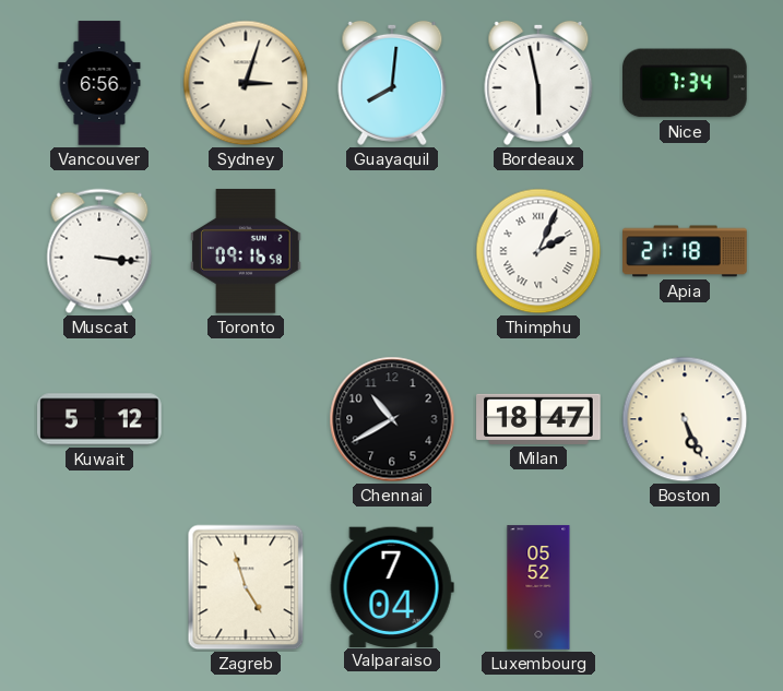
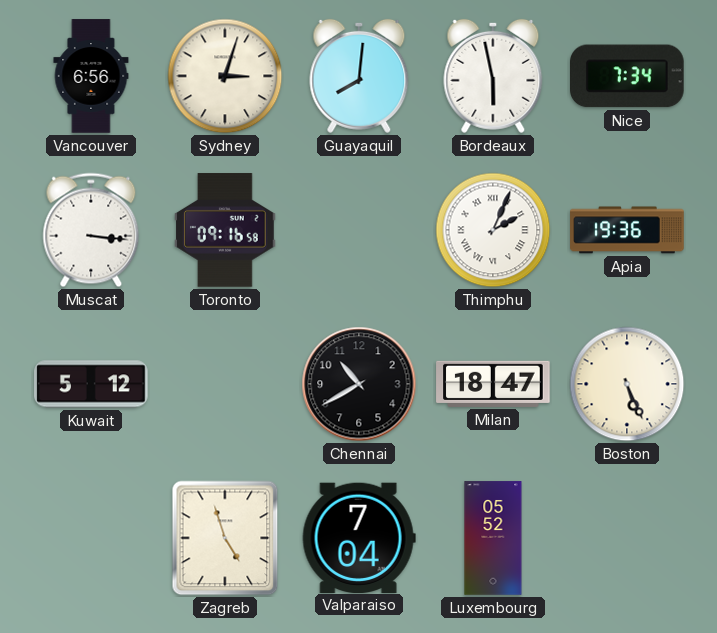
Apia: 21:18 -> 19:36
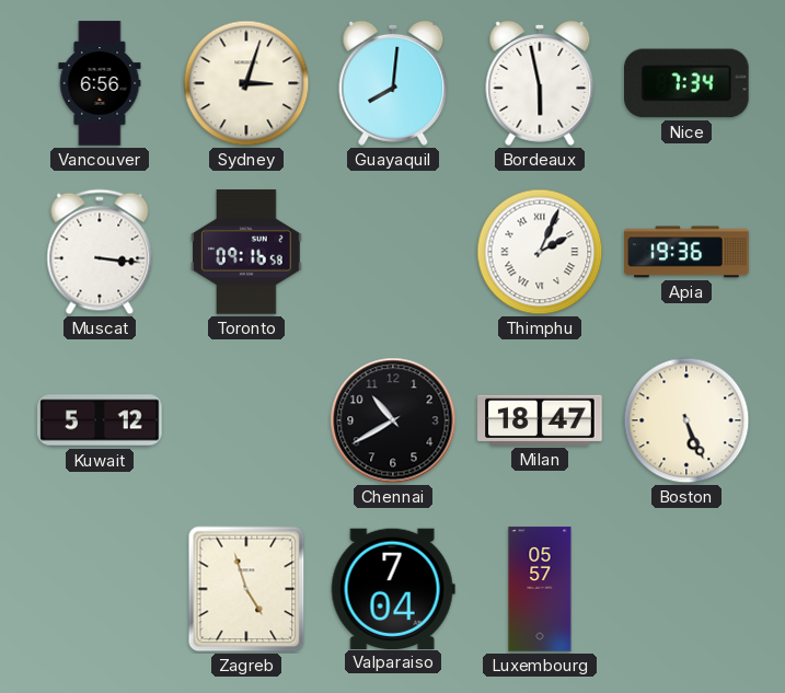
Luxembourg: 05:52 -> 05:57
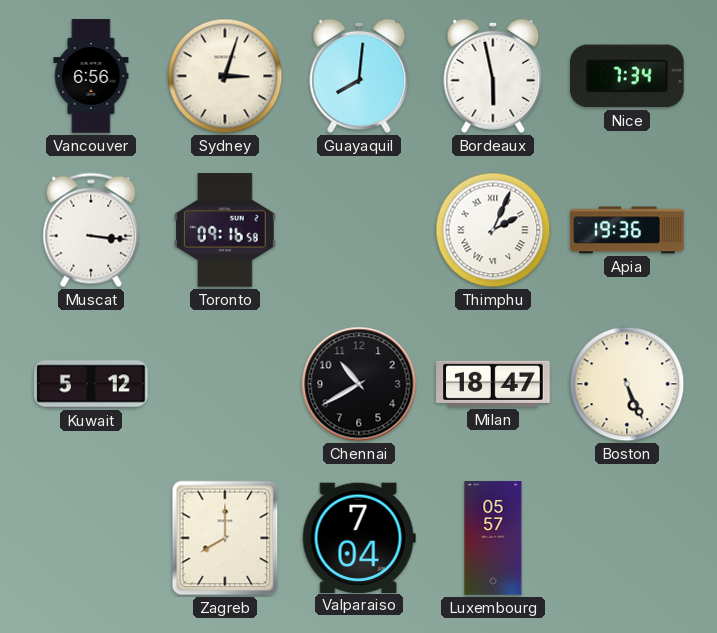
Zagreb: 4:57 -> 8:00
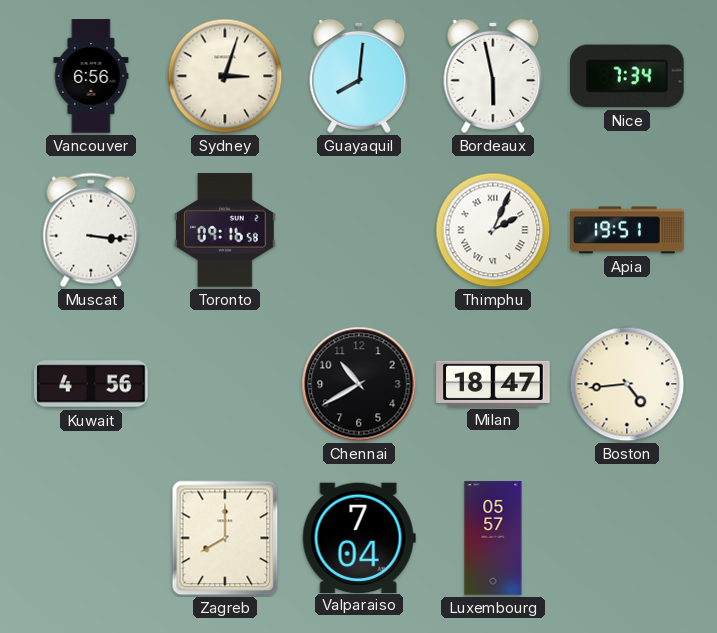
Apia: 19:36 -> 19:51
Kuwait: 5:12 -> 4:56
Boston: 5:26 -> 4:44
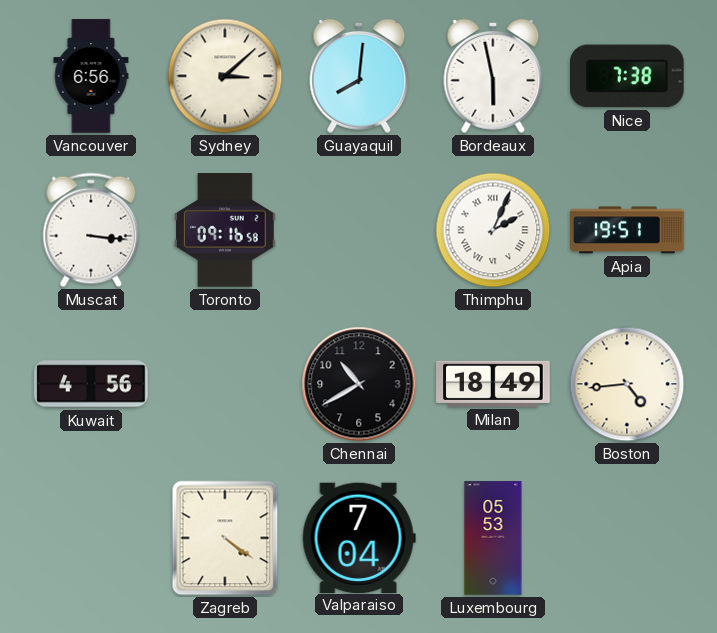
Sydney: 3:03 -> 3:08
Nice: 7:34 -> 7:38
Milan: 18:47 -> 18:49
Zagreb: 8:00 -> 4:21
Luxembourg: 05:57 -> 05:53
